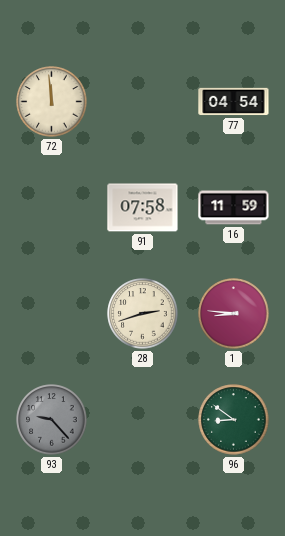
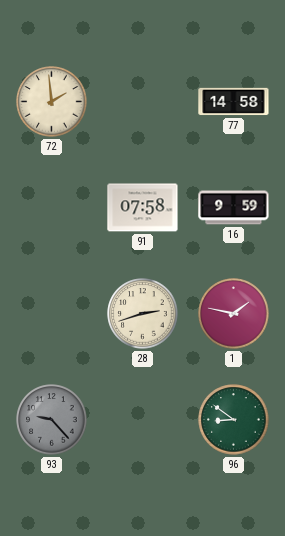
72: 11:59 -> 1:59
77: 04:54 -> 14:58
16: 11:59 -> 9:59
1: 8:46 -> 1:47
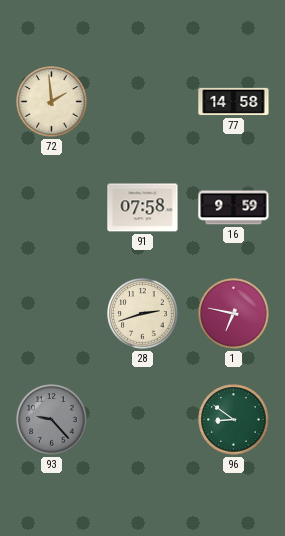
1: 1:47 -> 6:47
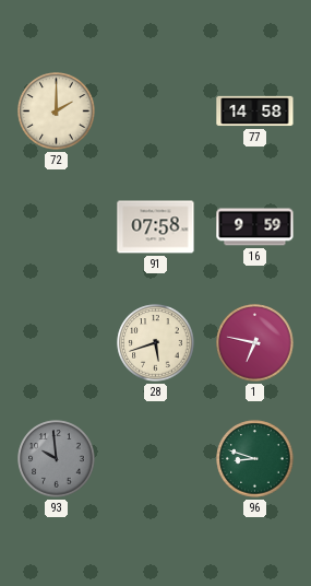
72: 1:59 -> 2:00
28: 2:42 -> 5:42
93: 9:23 -> 9:59
96: 8:51 -> 8:48
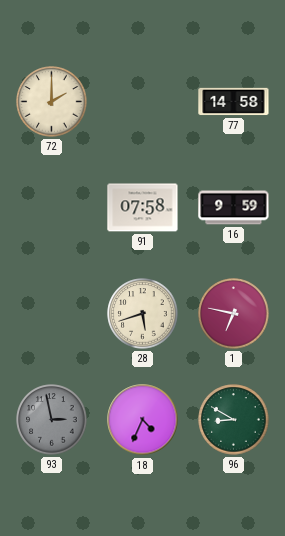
93: 9:59 -> 2:58
18: none -> 4:34
96: 8:48 -> 8:50
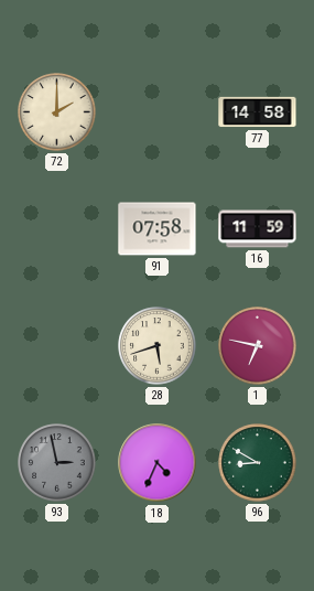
16: 9:59 -> 11:59
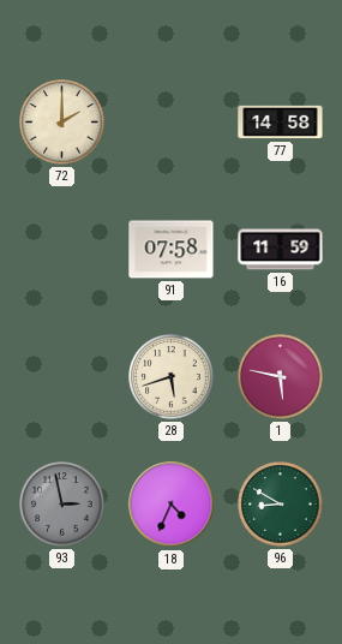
1: 6:47 -> 5:47
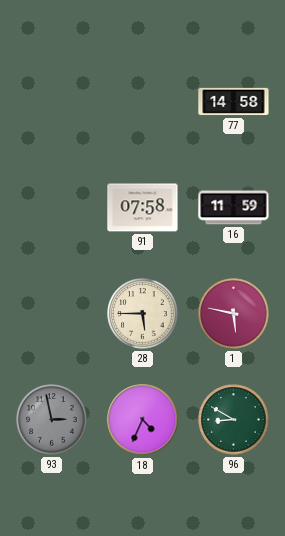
72: 2:00 -> none
28: 5:42 -> 5:45
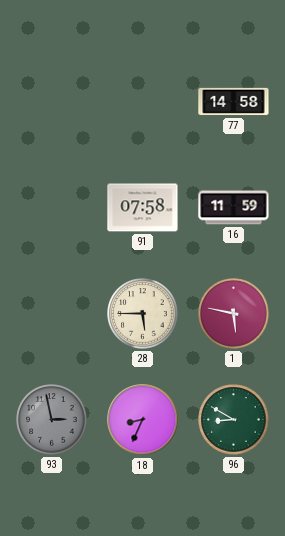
18: 4:34 -> 8:34
